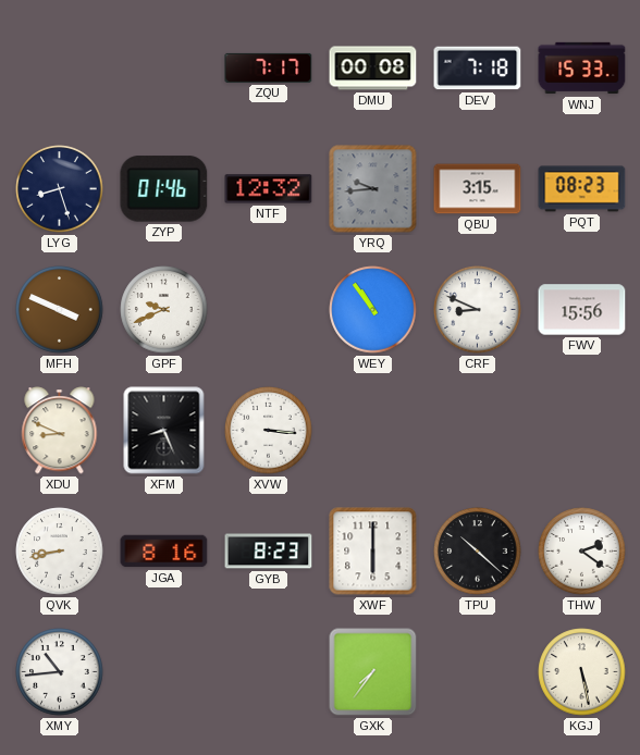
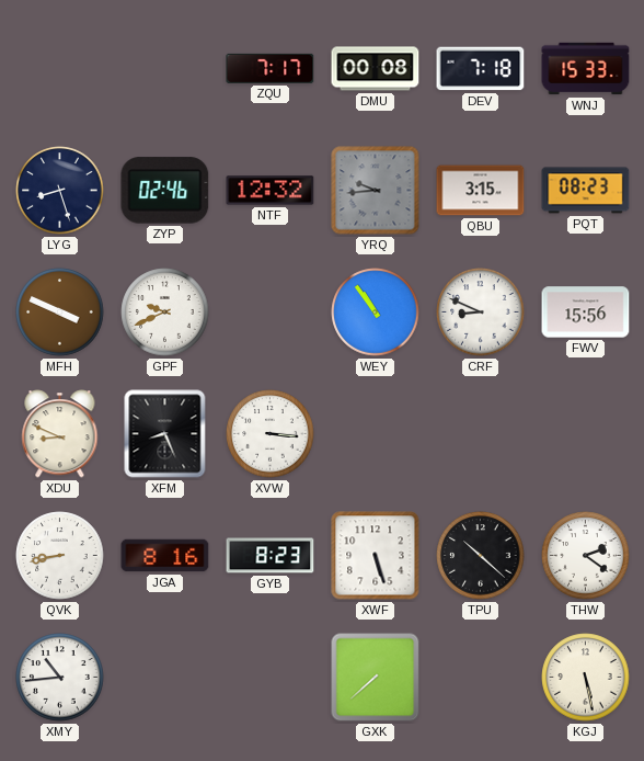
ZYP: 01:46 -> 02:46
XWF: 6:00 -> 5:27
GXK: 7:36 -> 7:38
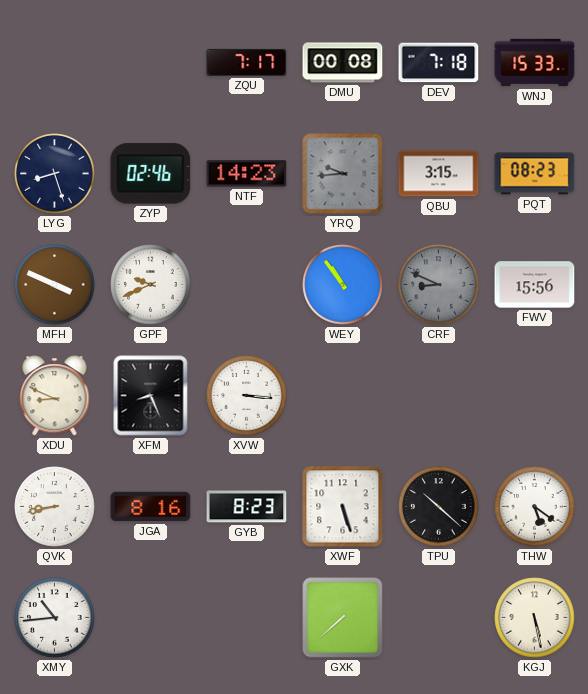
NTF: 12:32 -> 14:23
CRF dial: white -> grey
THW: 2:21 -> 5:21
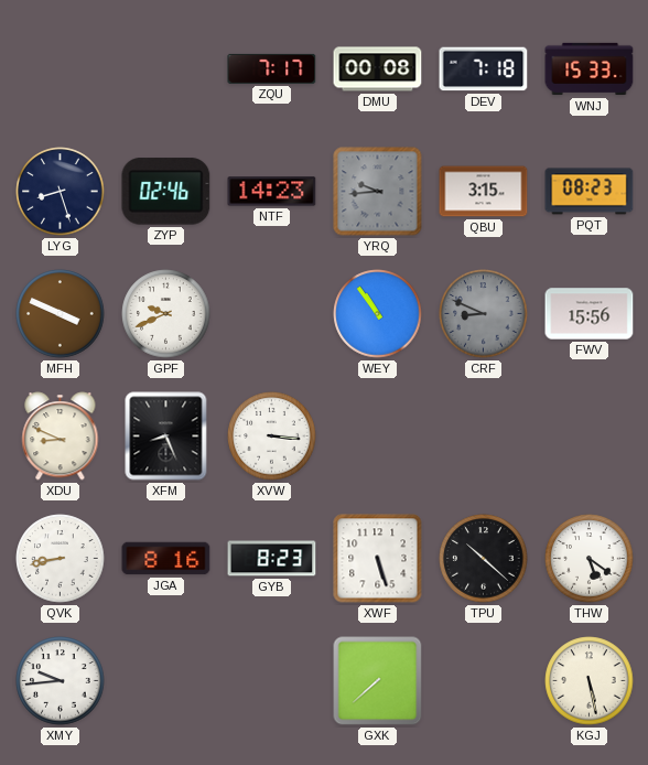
XMY: 10:44 -> 9:44
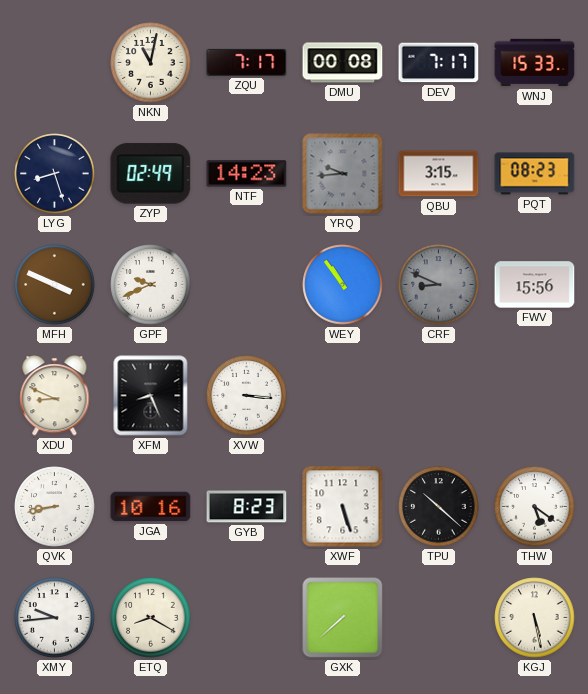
NKN: none -> 11:02
DEV: 7:18 -> 7:17
ZYP: 02:46 -> 02:49
JGA: 8:16 -> 10:16
ETQ: none -> 8:20
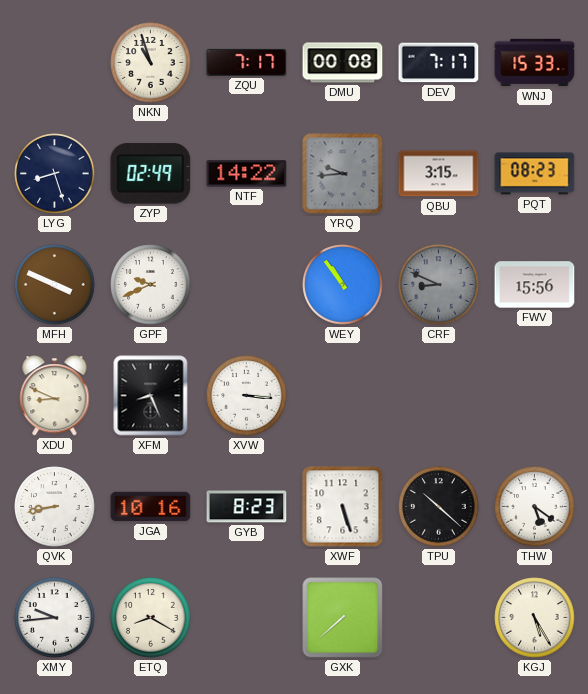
NKN: 11:02 -> 10:57
NTF: 14:23 -> 14:22
KGJ: 5:28 -> 5:25
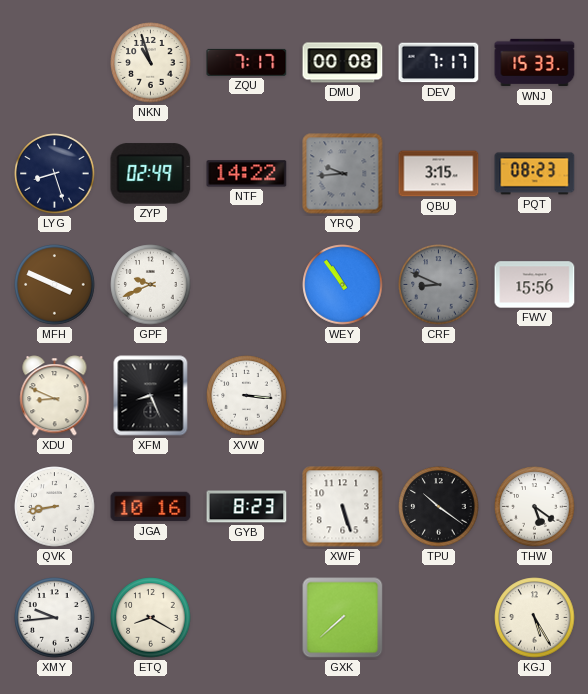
TPU: 10:22 -> 10:21
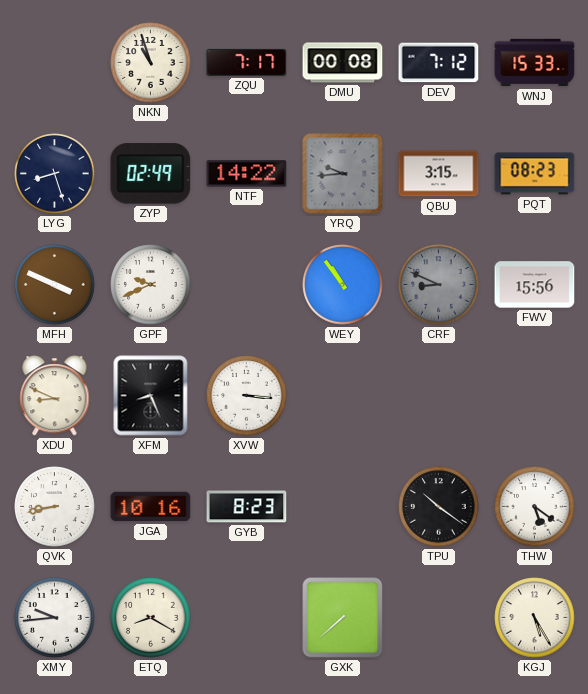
DEV: 7:17 -> 7:12
XWF: 5:27 -> none
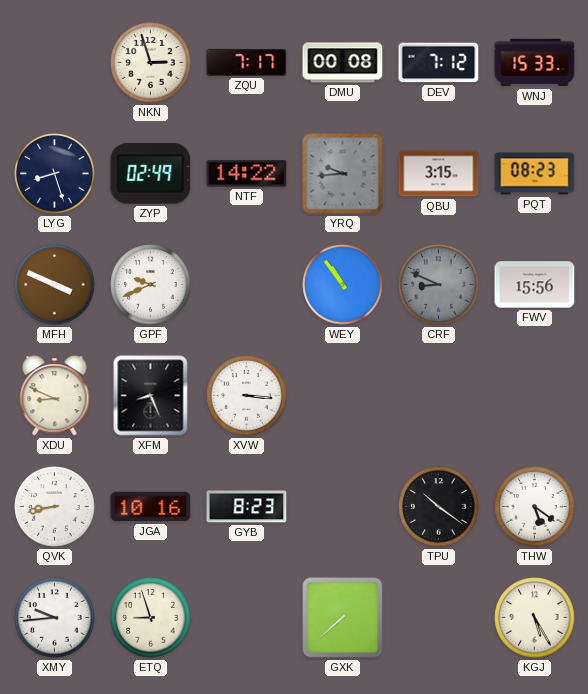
NKN: 10:57 -> 2:57
ETQ: 8:20 -> 8:57
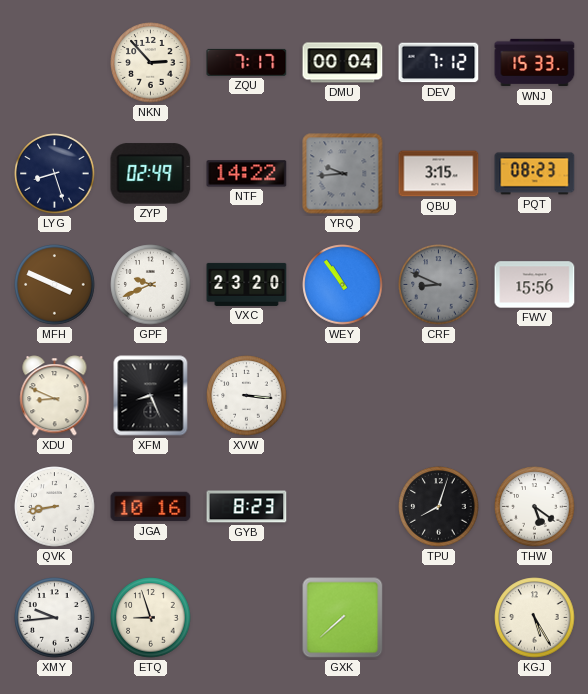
NKN: 2:57 -> 2:53
DMU: 00:08 -> 00:04
VXC: none -> 23:20
TPU: 10:21 -> 8:03
